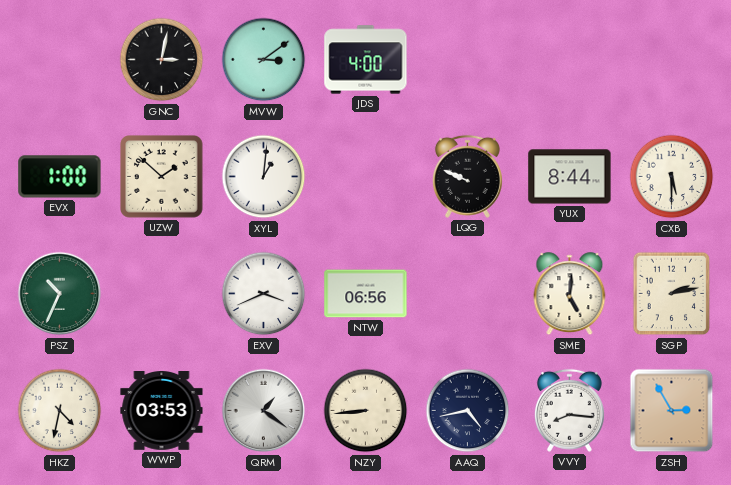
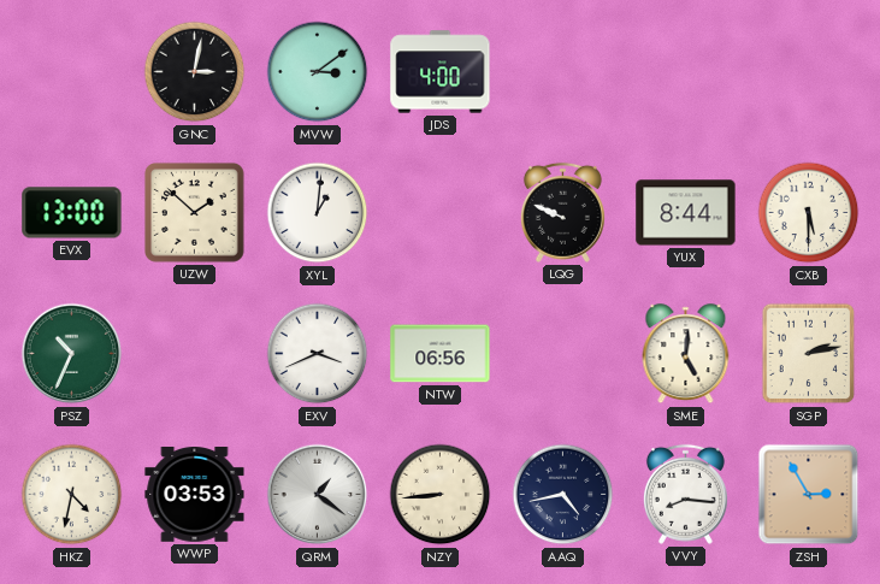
EVX: 1:00 -> 13:00
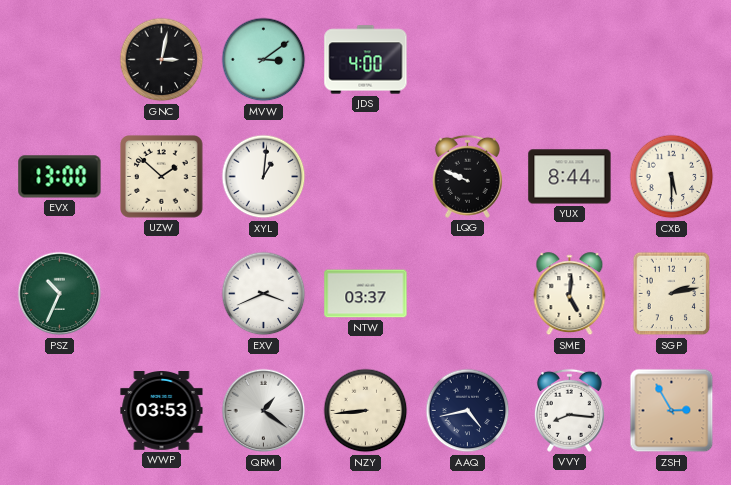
NTW: 06:56 -> 03:37
HKZ: 4:32 -> none
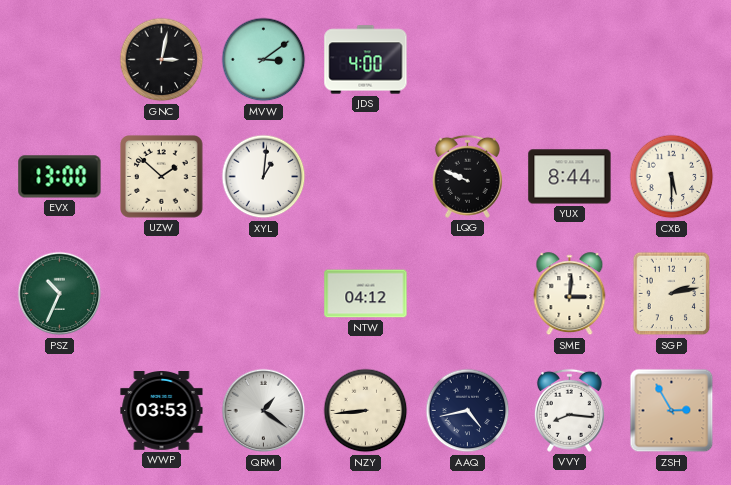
EXV: 3:41 -> none
NTW: 03:37 -> 04:12
SME: 5:01 -> 3:01
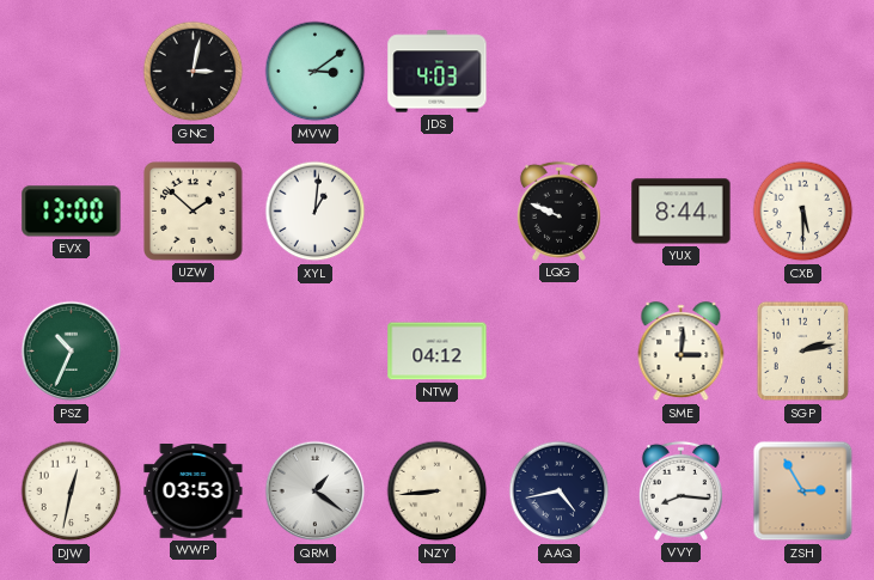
JDS: 4:00 -> 4:03
DJW: none -> 12:32
